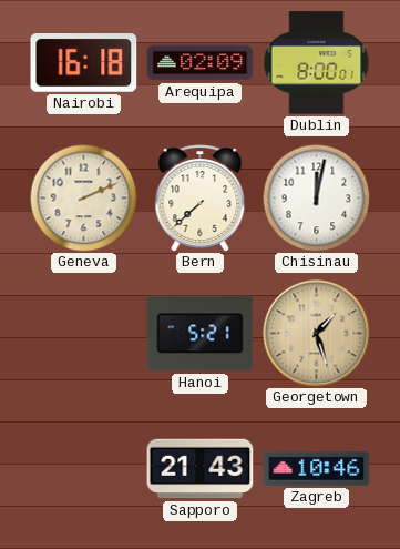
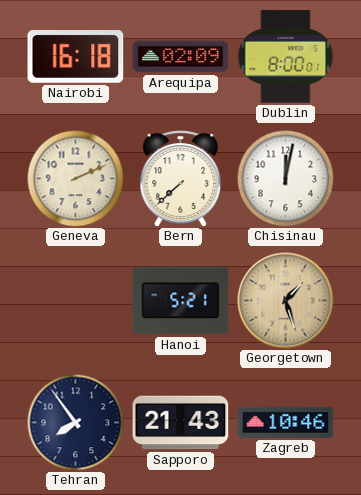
Tehran: none -> 7:54
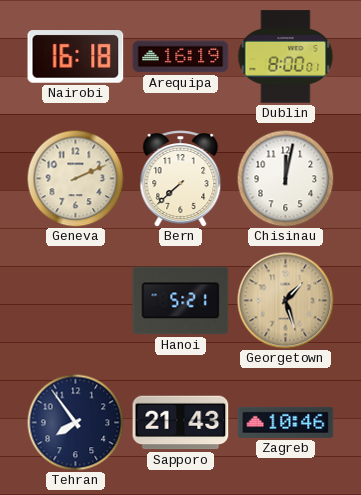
Arequipa: 02:09 -> 16:19
